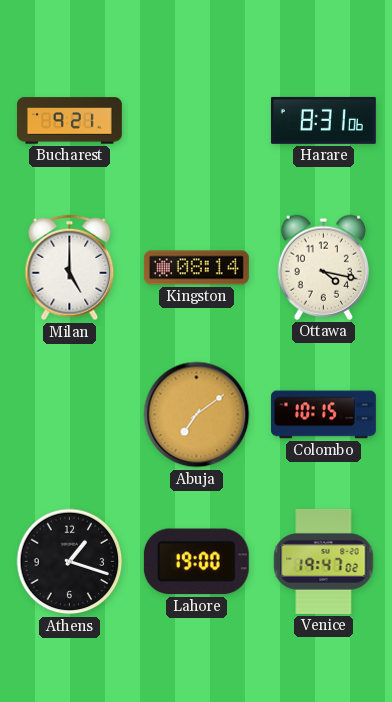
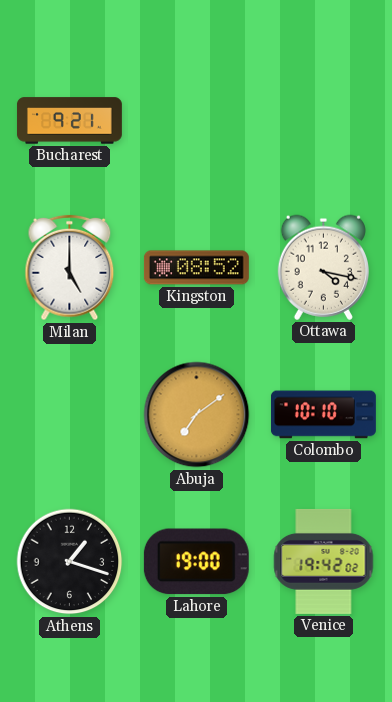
Harare: 8:31 -> none
Kingston: 08:14 -> 08:52
Colombo: 10:15 -> 10:10
Venice: 19:47 -> 19:42
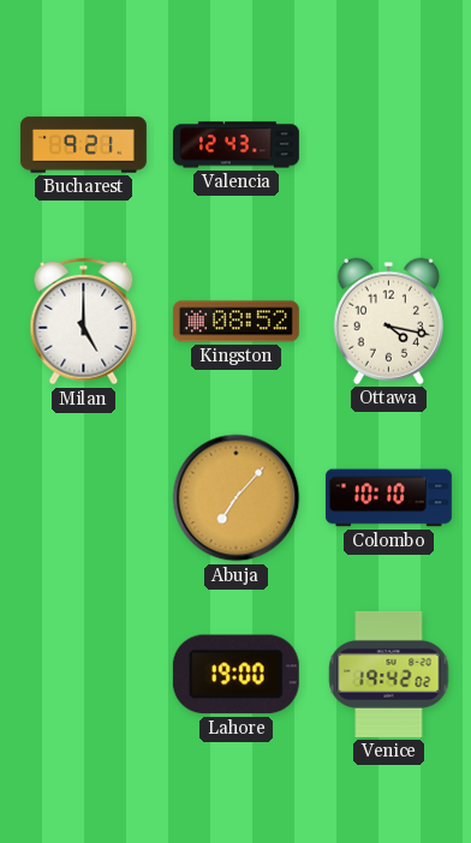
Valencia: none -> 12:43
Abuja: 7:09 -> 7:07
Athens: 1:18 -> none
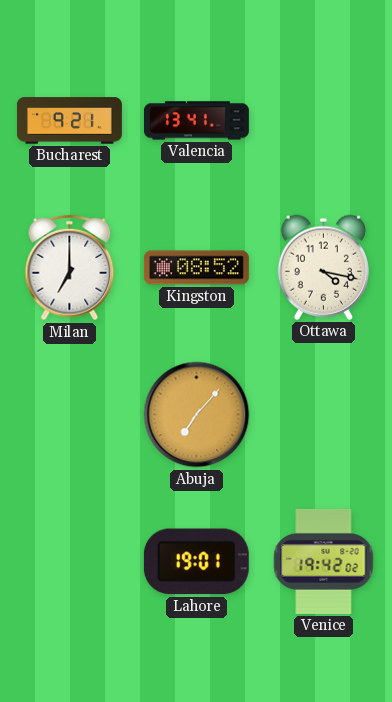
Valencia: 12:43 -> 13:41
Milan: 5:00 -> 7:00
Colombo: 10:10 -> none
Lahore: 19:00 -> 19:01
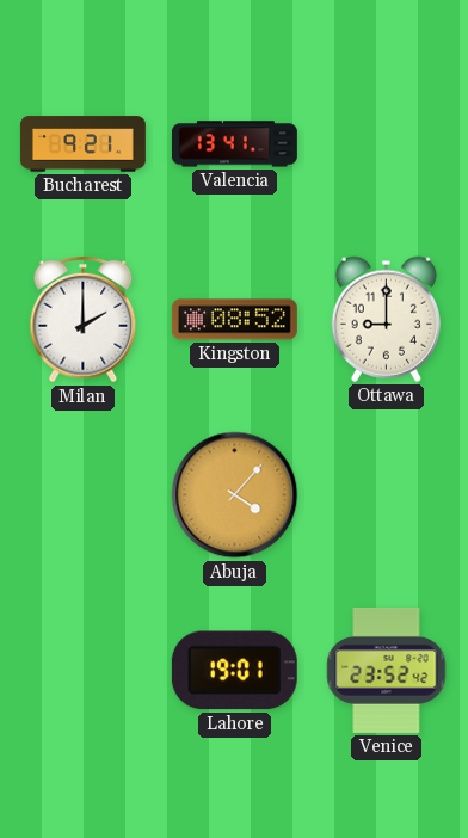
Milan: 7:00 -> 2:00
Ottawa: 4:17 -> 9:00
Abuja: 7:07 -> 4:07
Venice: 19:42 -> 23:52
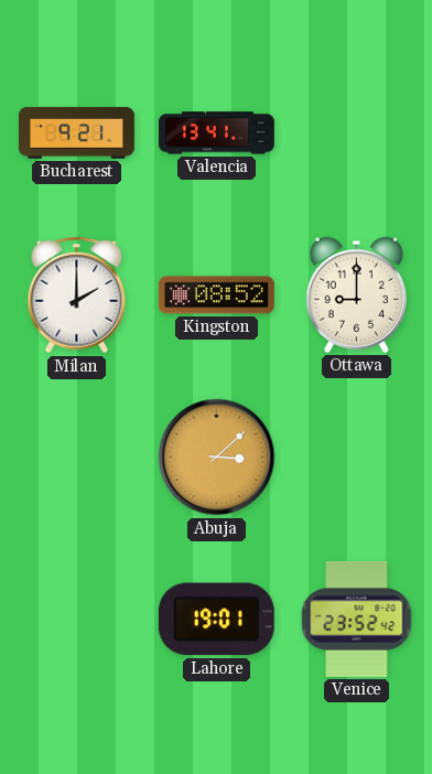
Abuja: 4:07 -> 3:08
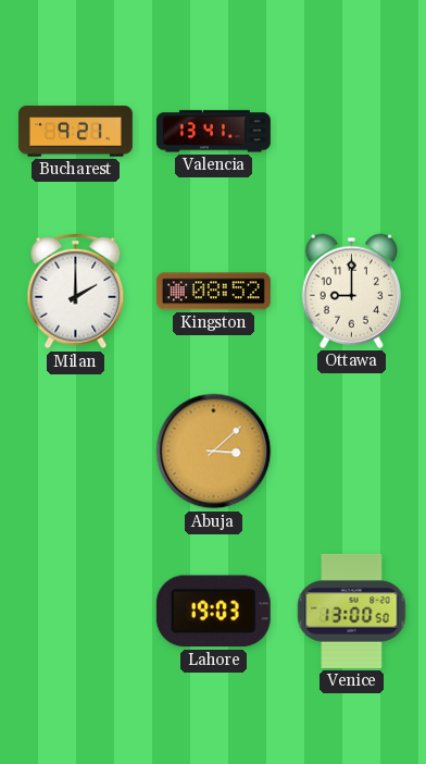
Lahore: 19:01 -> 19:03
Venice: 23:52 -> 13:00
